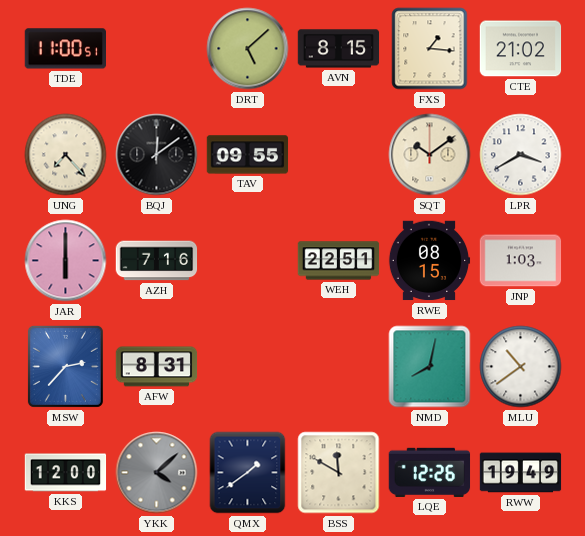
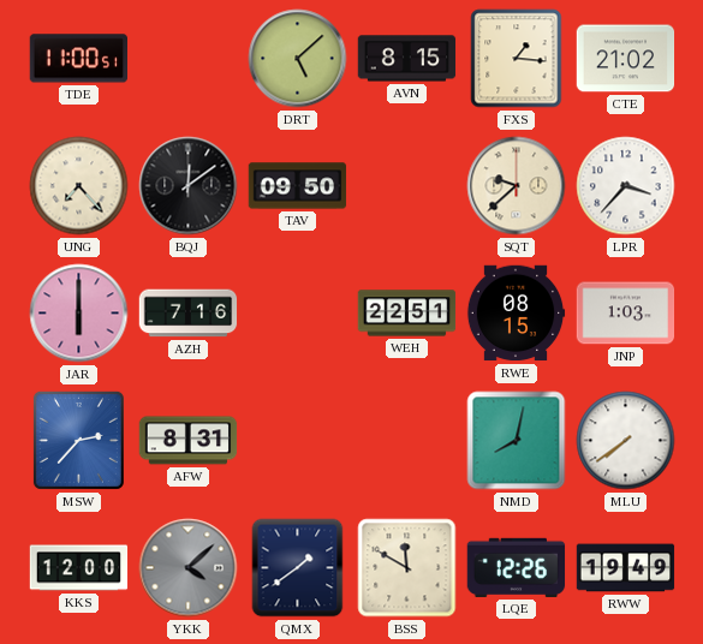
TAV: 09:55 -> 09:50
SQT: 10:09 -> 9:38
LPR: 3:40 -> 3:37
MLU: 10:39 -> 7:39
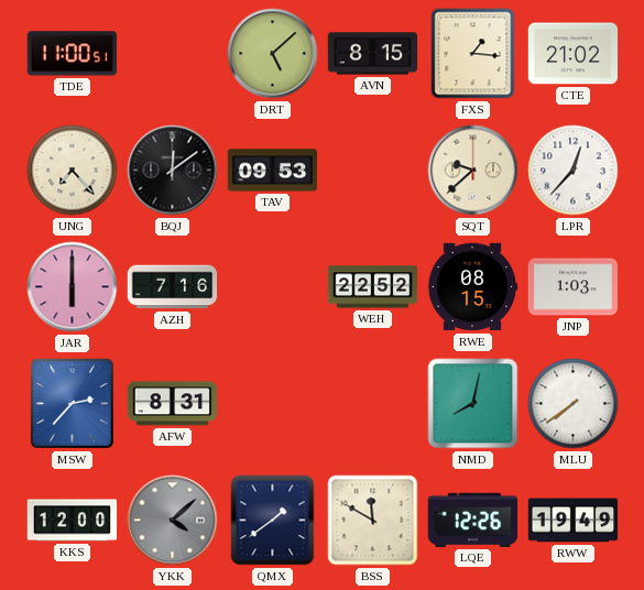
TAV: 09:50 -> 09:53
LPR: 3:37 -> 12:37
WEH: 22:51 -> 22:52
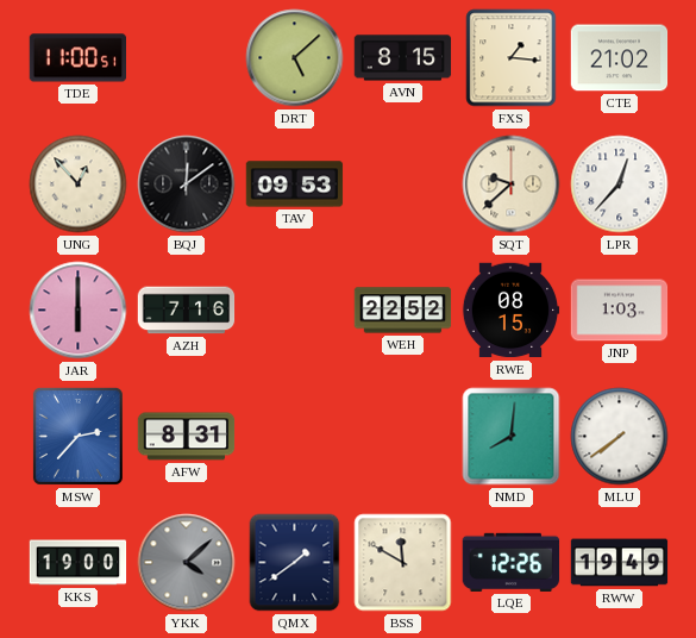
UNG: 7:23 -> 12:53
NMD: 8:02 -> 8:01
KKS: 12:00 -> 19:00
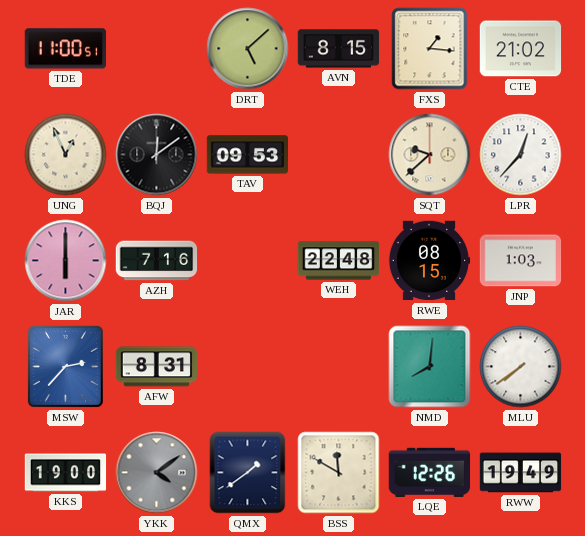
UNG: 12:53 -> 12:56
WEH: 22:52 -> 22:48
YKK: 4:08 -> 4:09
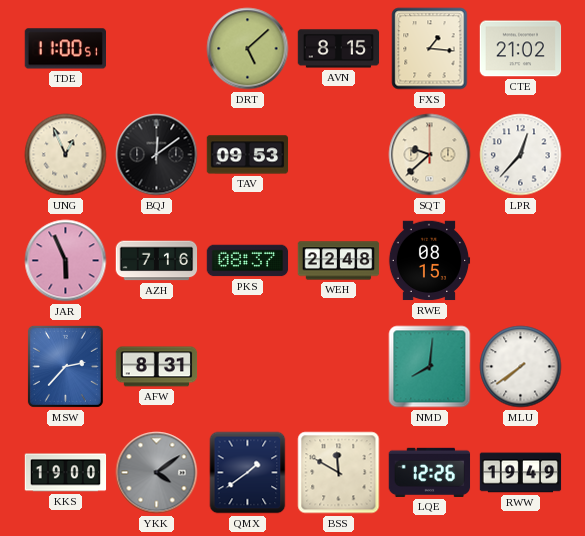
JAR: 6:00 -> 5:56
PKS: none -> 08:37
JNP: 1:03 -> none
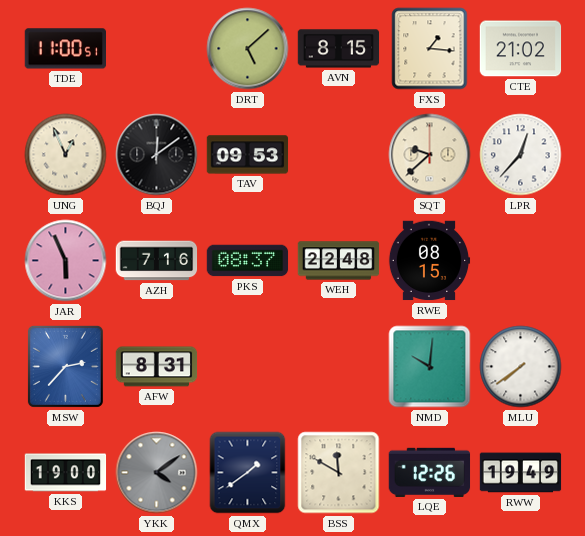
NMD: 8:01 -> 10:01
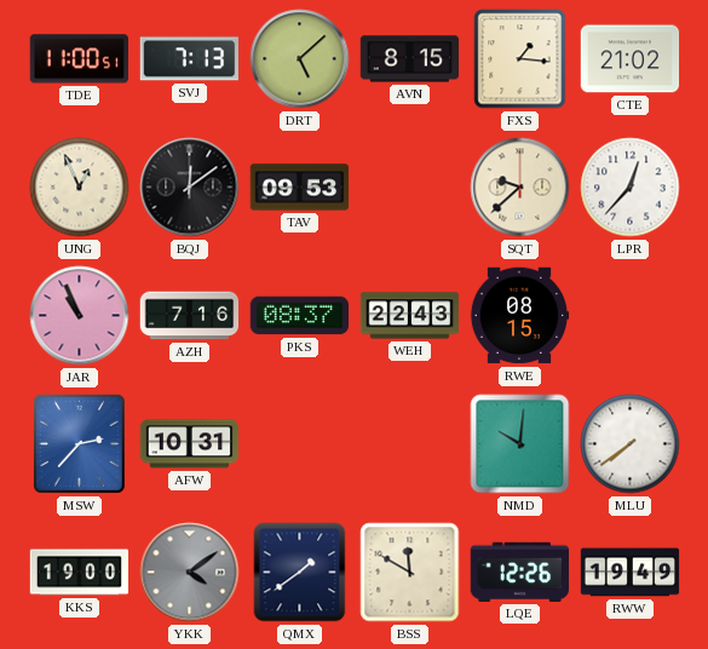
SVJ: none -> 7:13
JAR: 5:56 -> 10:56
WEH: 22:48 -> 22:43
AFW: 8:31 -> 10:31
